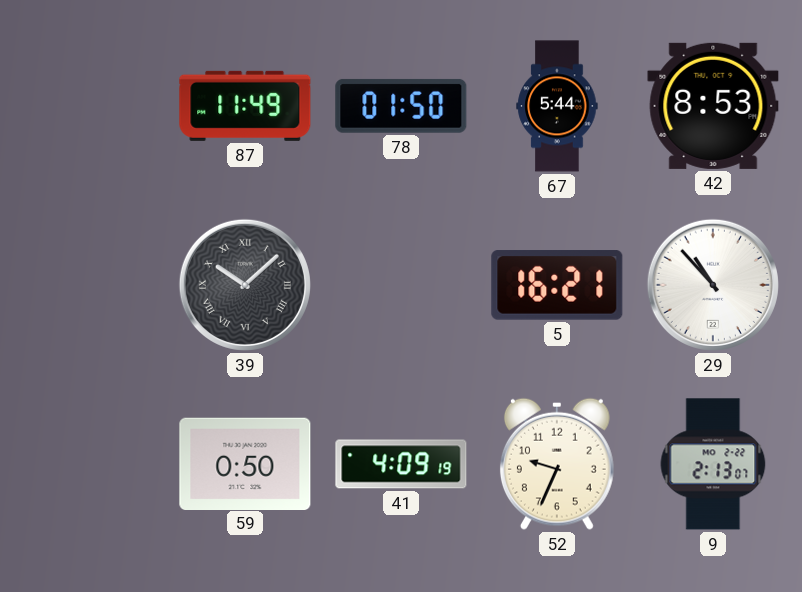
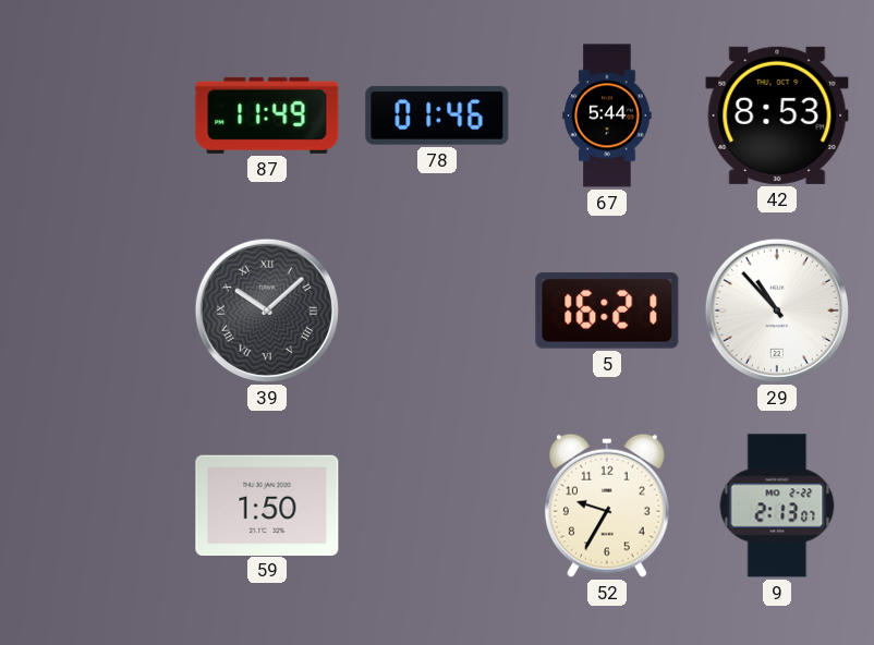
78: 01:50 -> 01:46
59: 0:50 -> 1:50
41: 4:09 -> none
52: 9:34 -> 9:35
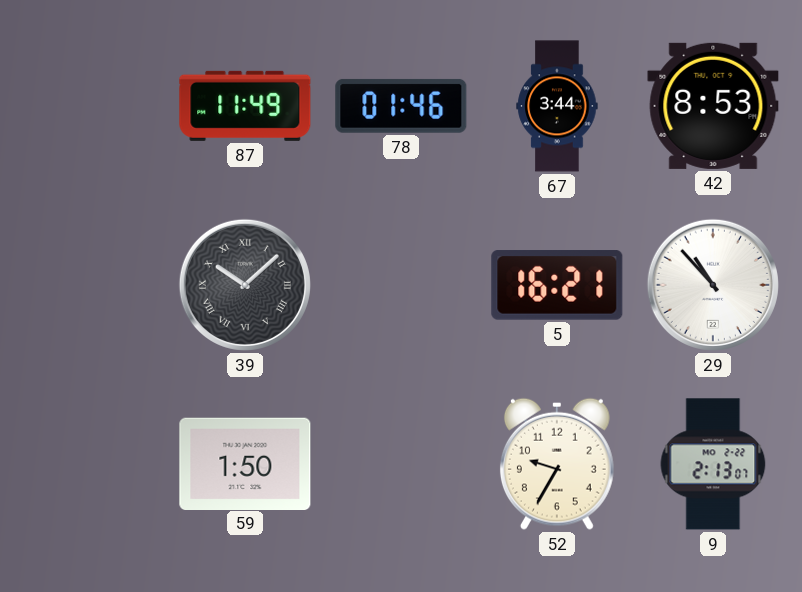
67: 5:44 -> 3:44
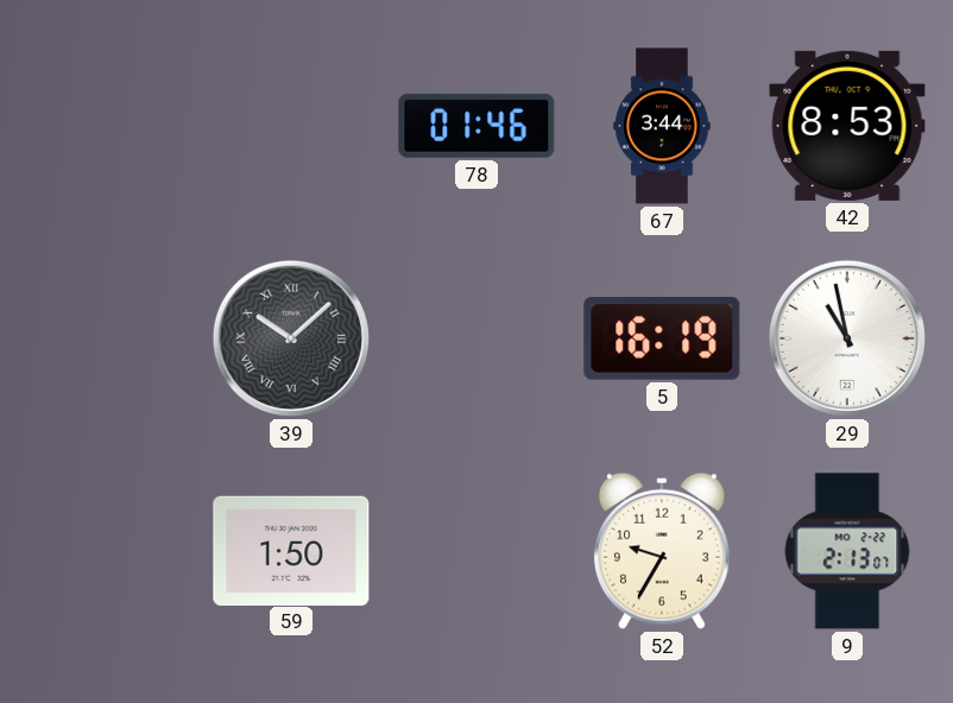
87: 11:49 -> none
5: 16:21 -> 16:19
29: 10:53 -> 10:58
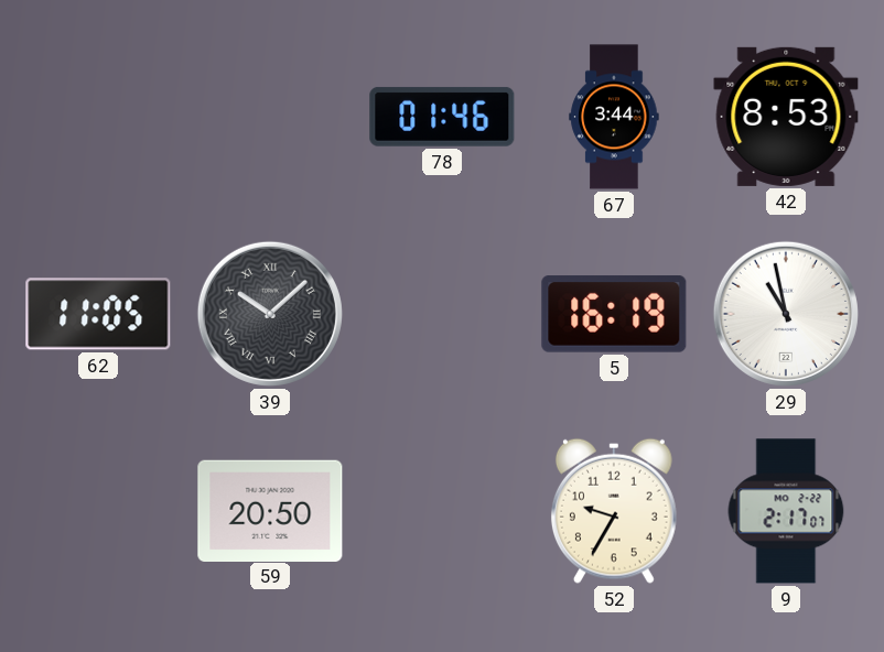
62: none -> 11:05
59: 1:50 -> 20:50
9: 2:13 -> 2:17
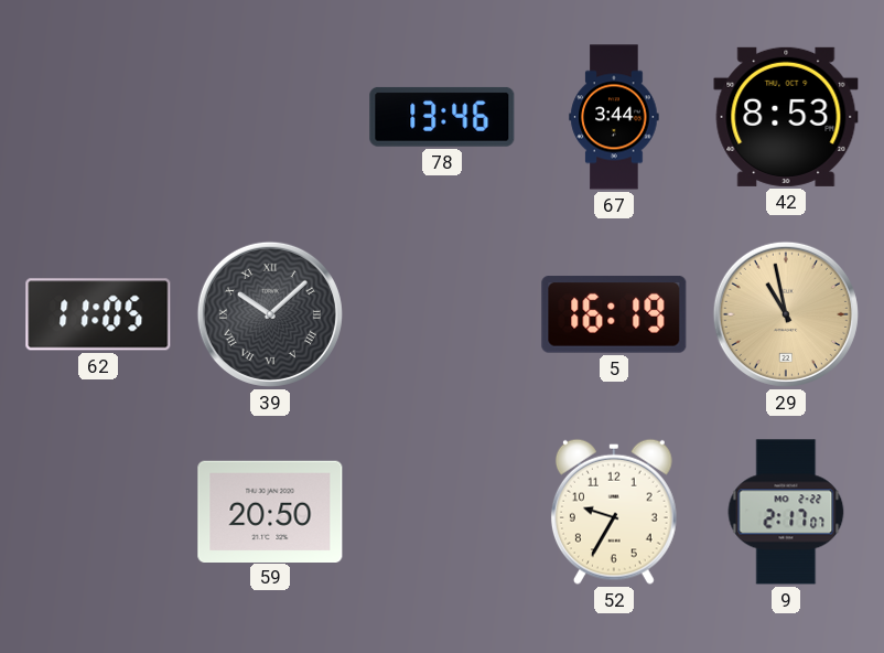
78: 01:46 -> 13:46
29 dial: white -> champagne
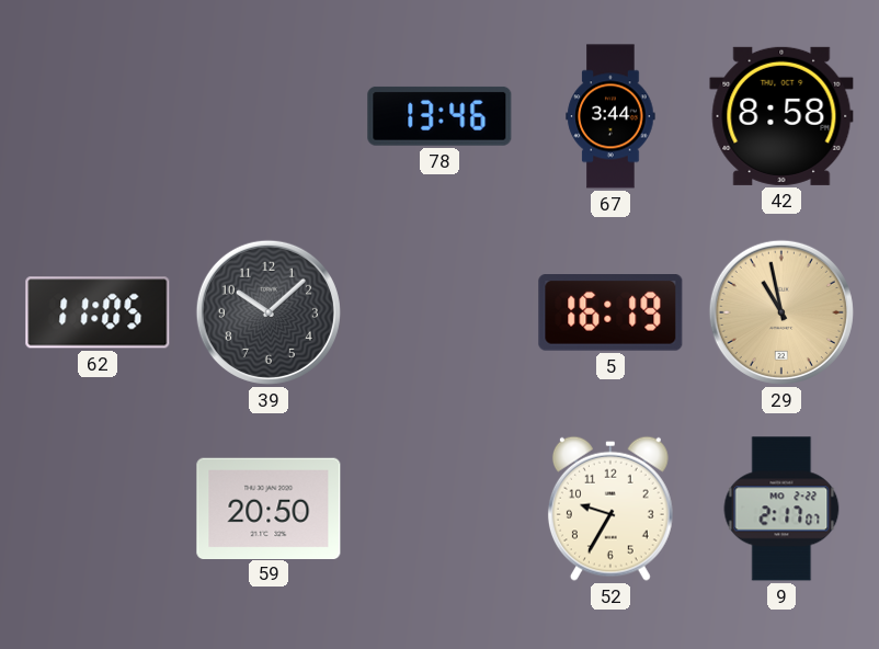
42: 8:53 -> 8:58
39 numerals: Roman -> Arabic
